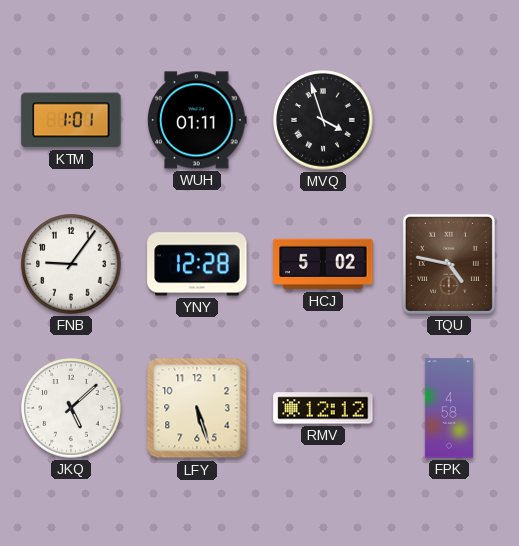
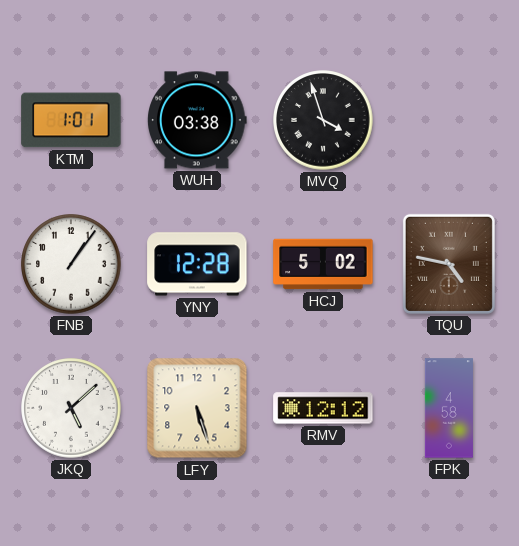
WUH: 01:11 -> 03:38
FNB: 9:06 -> 1:06
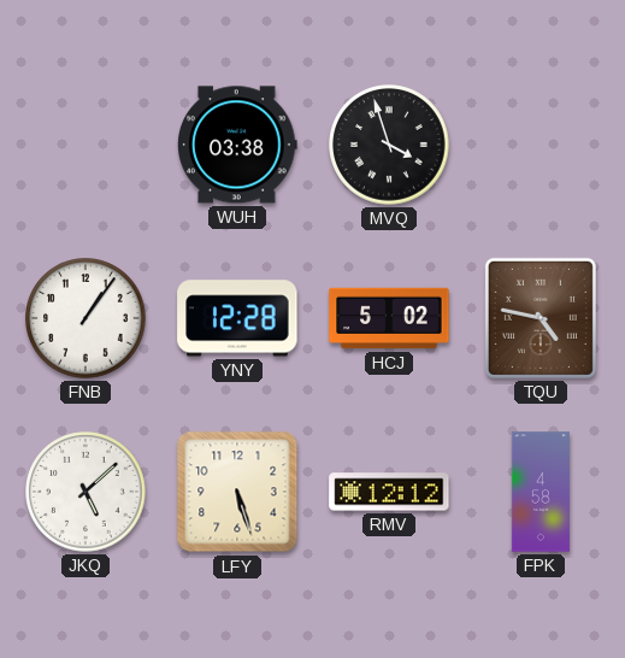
KTM: 1:01 -> none
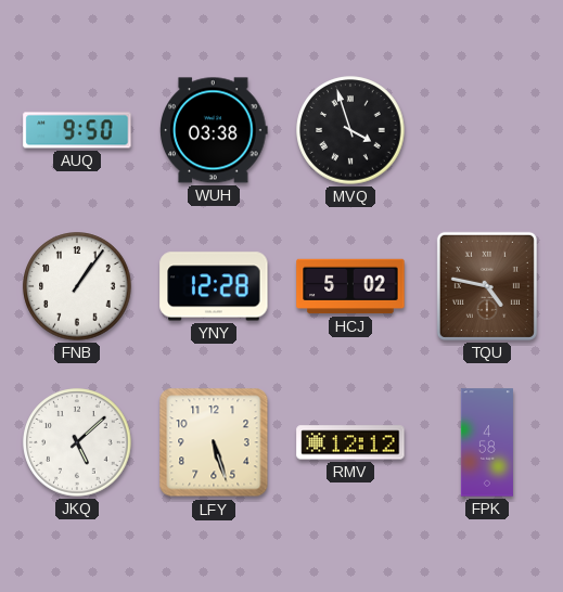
AUQ: none -> 9:50
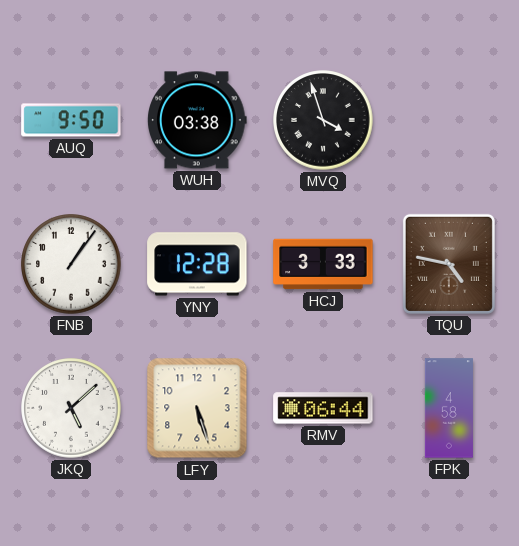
HCJ: 5:02 -> 3:33
RMV: 12:12 -> 06:44
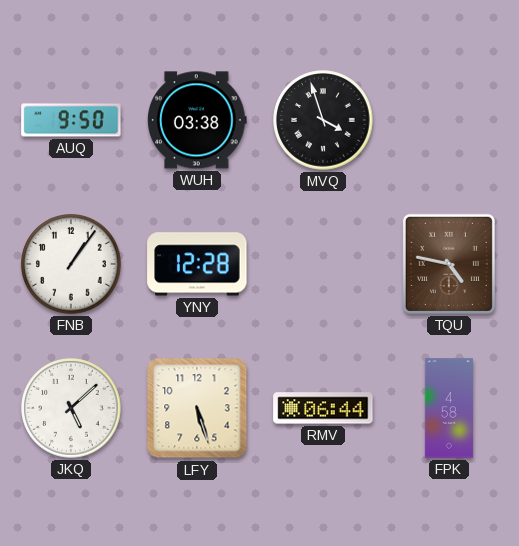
HCJ: 3:33 -> none
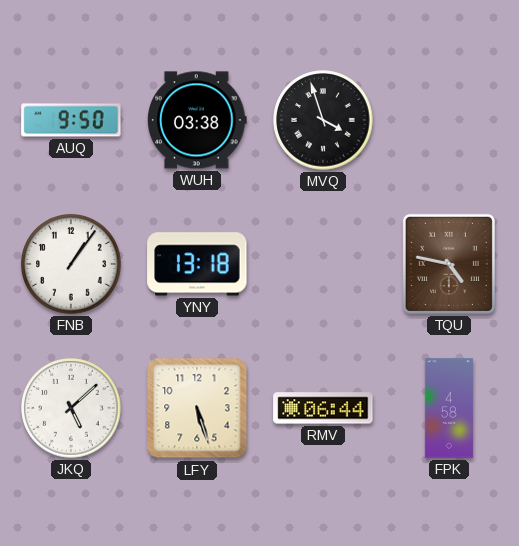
YNY: 12:28 -> 13:18
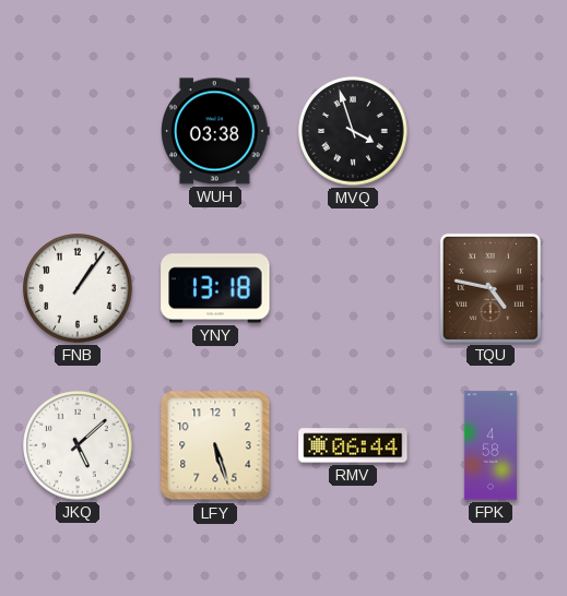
AUQ: 9:50 -> none
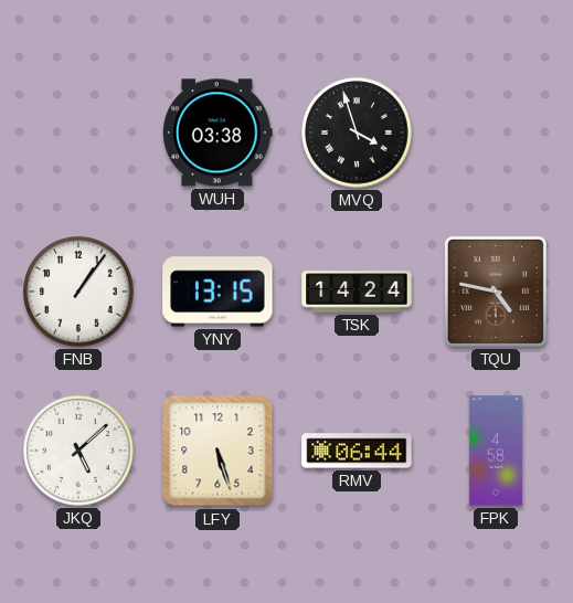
YNY: 13:18 -> 13:15
TSK: none -> 14:24
